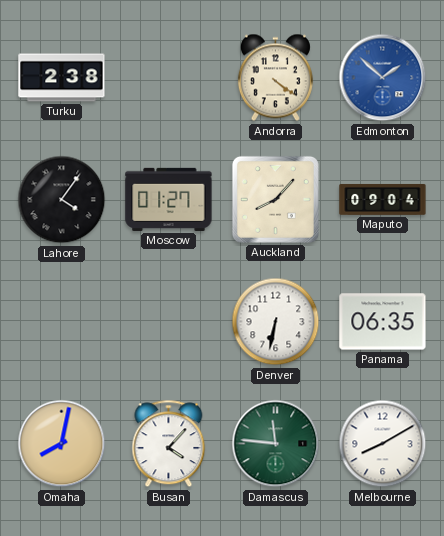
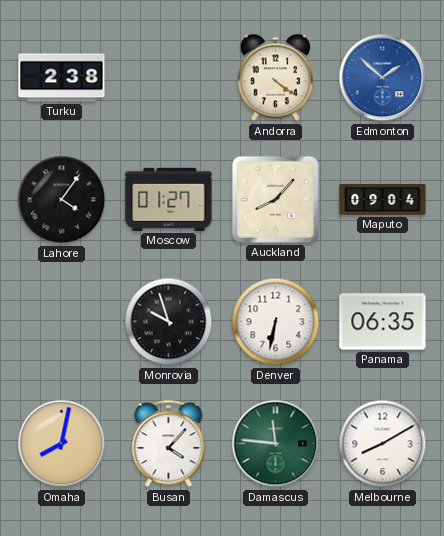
Monrovia: none -> 9:57
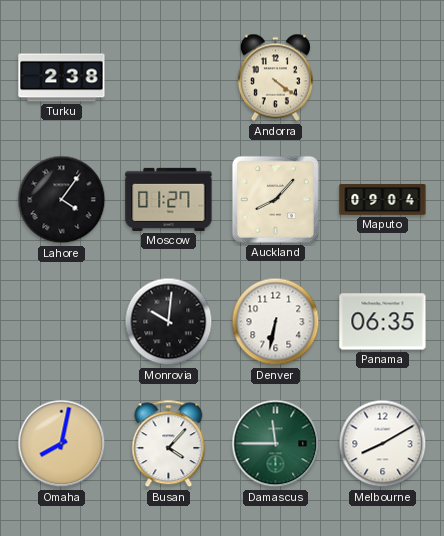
Edmonton: 1:52 -> none
Monrovia: 9:57 -> 10:01
Damascus: 11:46 -> 11:45
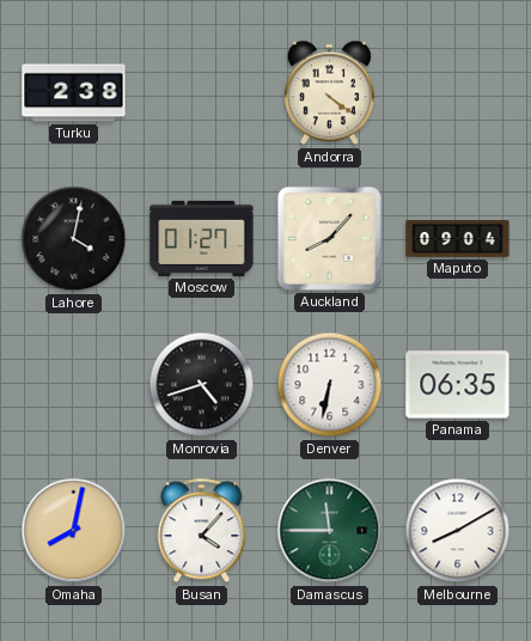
Lahore: 4:06 -> 4:02
Monrovia: 10:01 -> 4:42
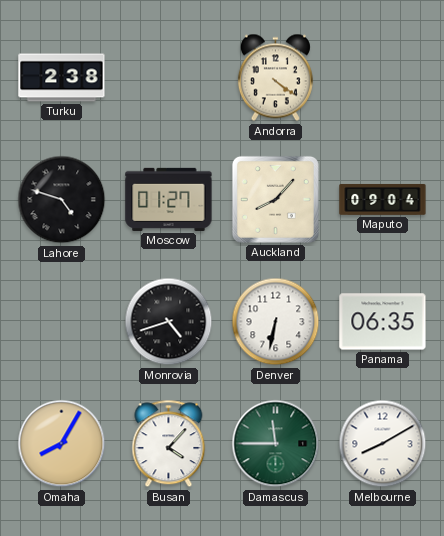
Lahore: 4:02 -> 4:48
Omaha: 8:02 -> 8:05
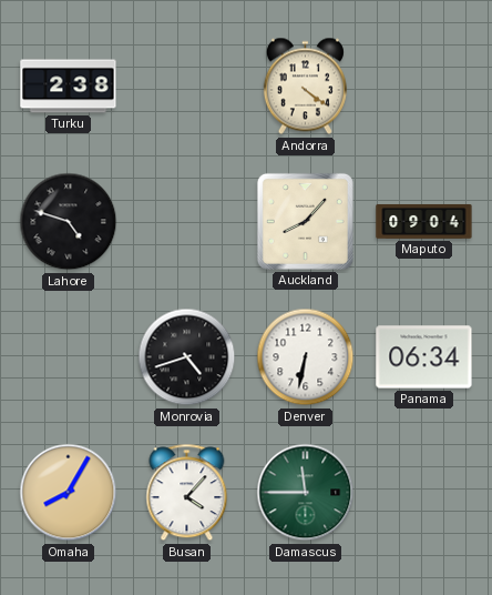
Moscow: 01:27 -> none
Panama: 06:35 -> 06:34
Melbourne: 8:10 -> none
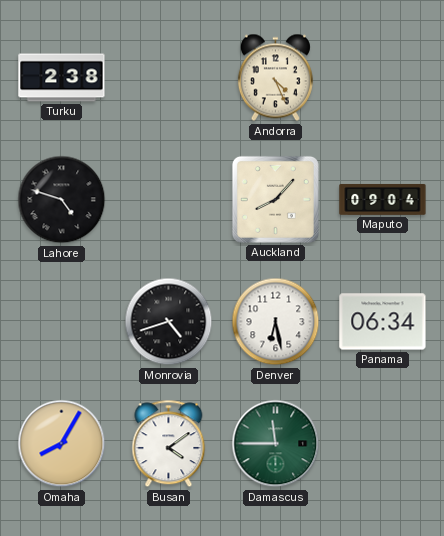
Andorra: 4:21 -> 4:26
Denver: 6:32 -> 6:28
Busan: 4:07 -> 4:09
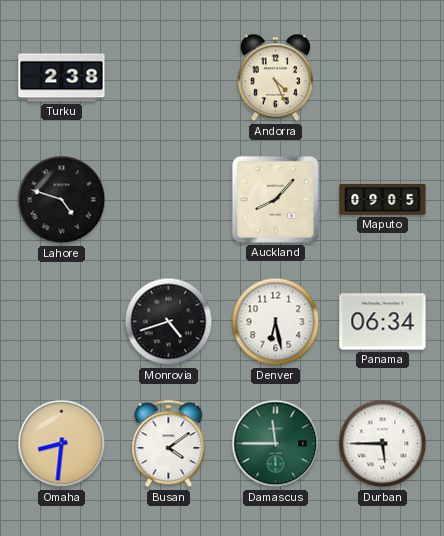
Maputo: 09:04 -> 09:05
Omaha: 8:05 -> 8:31
Durban: none -> 5:45
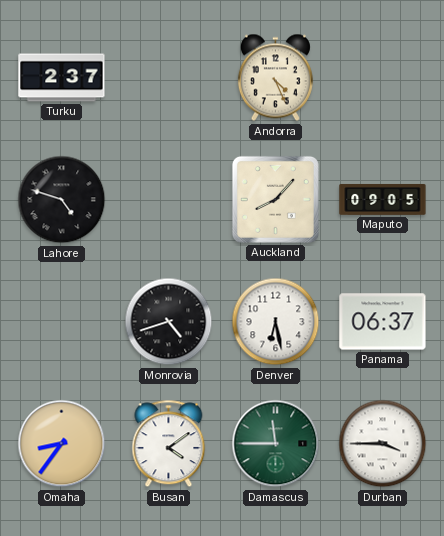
Turku: 2:38 -> 2:37
Panama: 06:34 -> 06:37
Omaha: 8:31 -> 8:36
Durban: 5:45 -> 3:45
